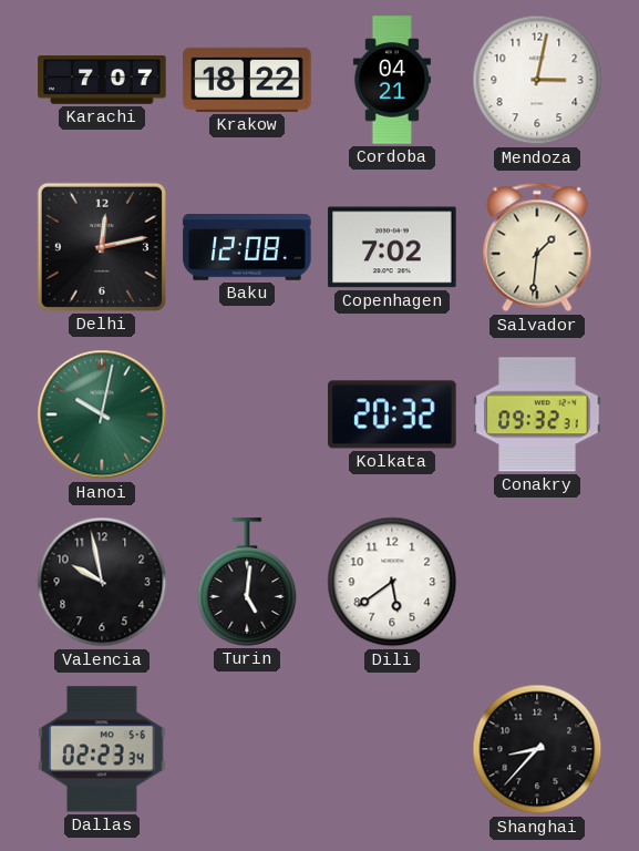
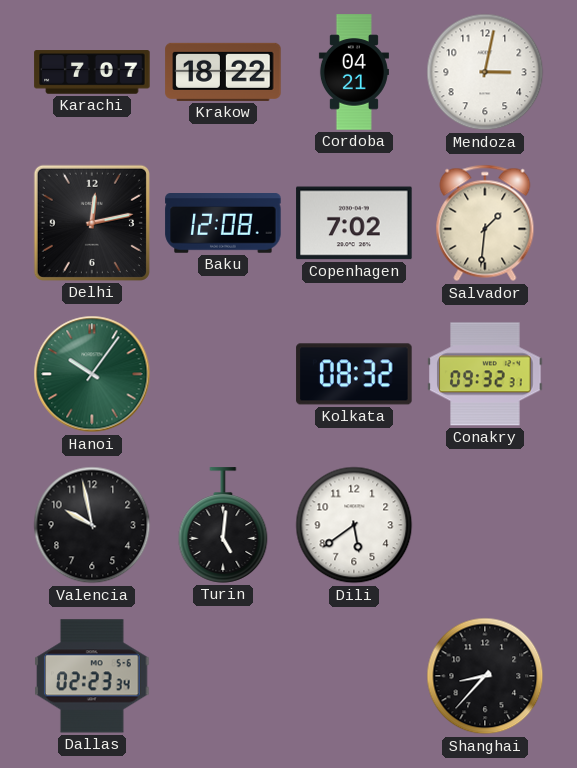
Hanoi: 10:02 -> 10:06
Kolkata: 20:32 -> 08:32
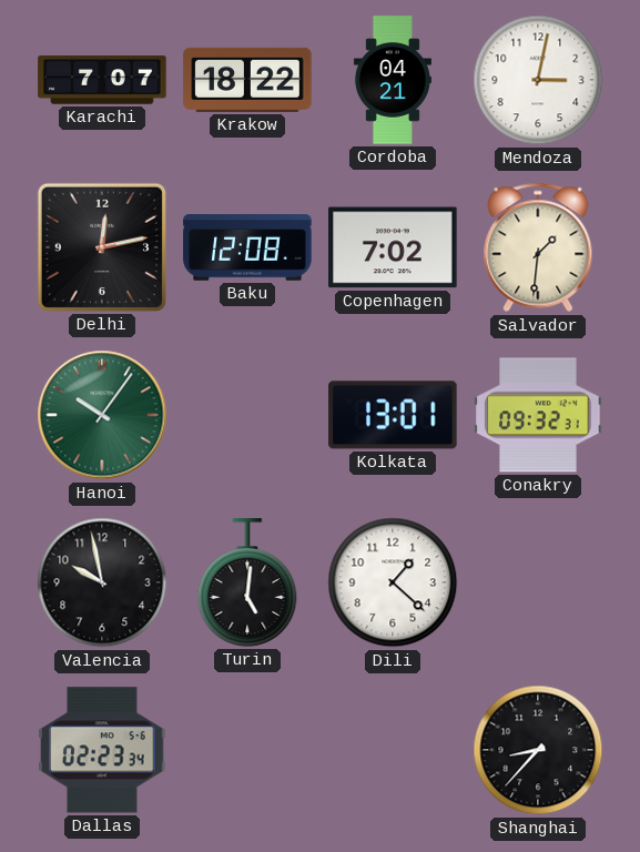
Kolkata: 08:32 -> 13:01
Dili: 5:39 -> 1:22
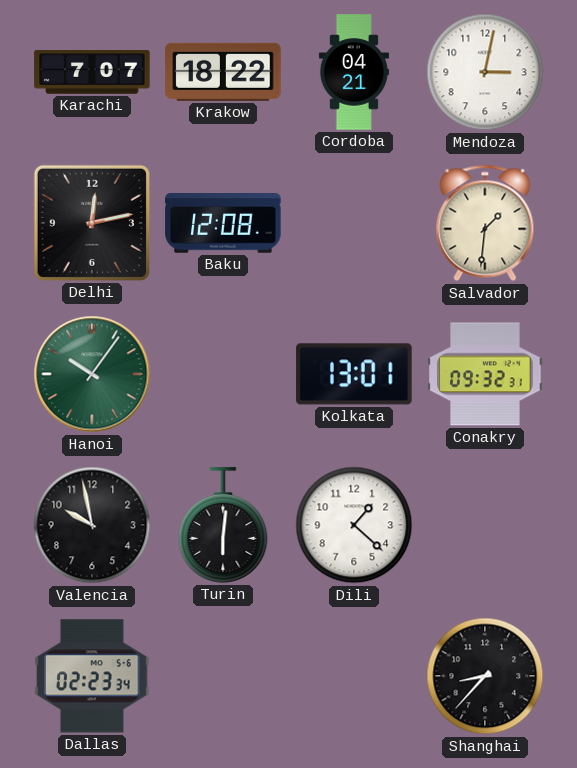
Copenhagen: 7:02 -> none
Turin: 5:01 -> 6:01
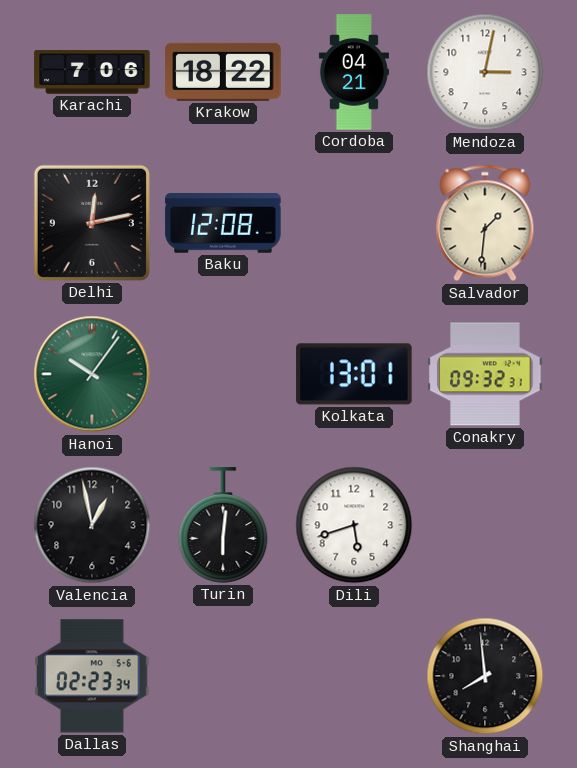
Karachi: 7:07 -> 7:06
Valencia: 9:58 -> 12:58
Dili: 1:22 -> 5:42
Shanghai: 8:37 -> 7:59
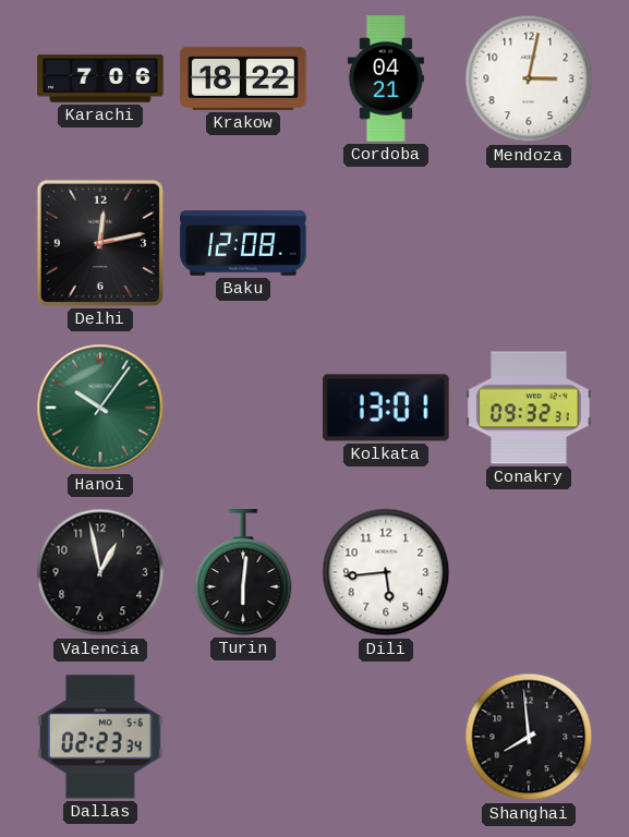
Salvador: 1:31 -> none
Dili: 5:42 -> 5:44
